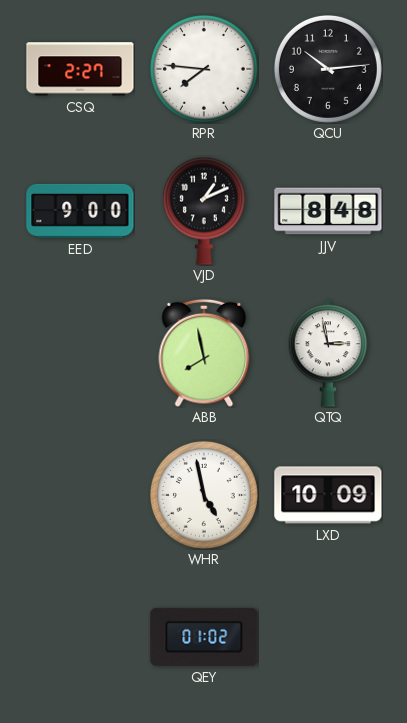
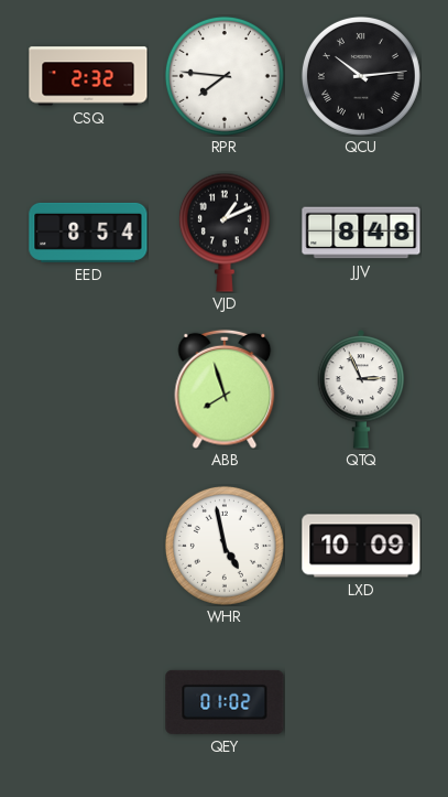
CSQ: 2:27 -> 2:32
QCU numerals: Arabic -> Roman
EED: 9:00 -> 8:54
ABB: 7:58 -> 7:57
QTQ: 2:58 -> 2:56
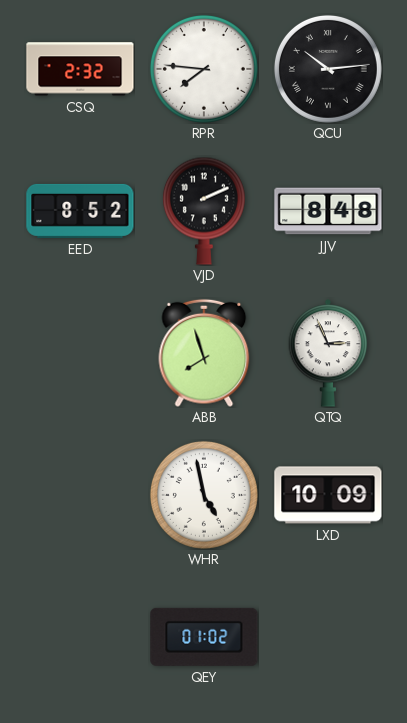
EED: 8:54 -> 8:52
VJD: 1:11 -> 2:11
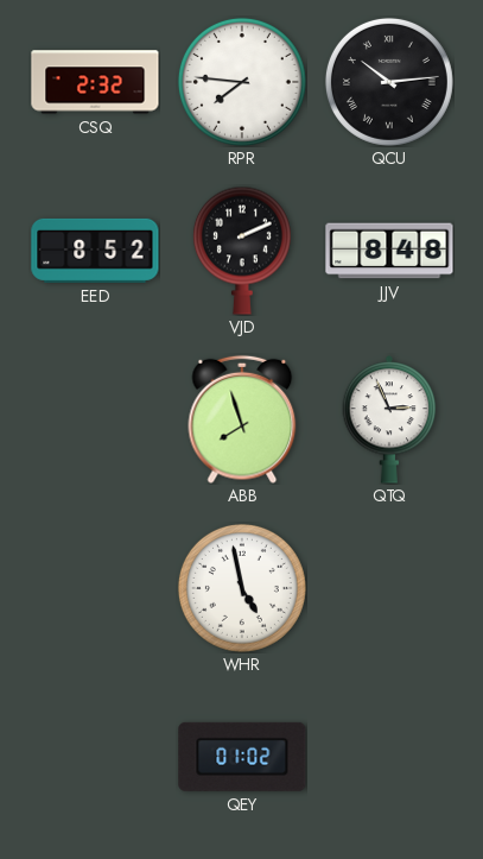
LXD: 10:09 -> none
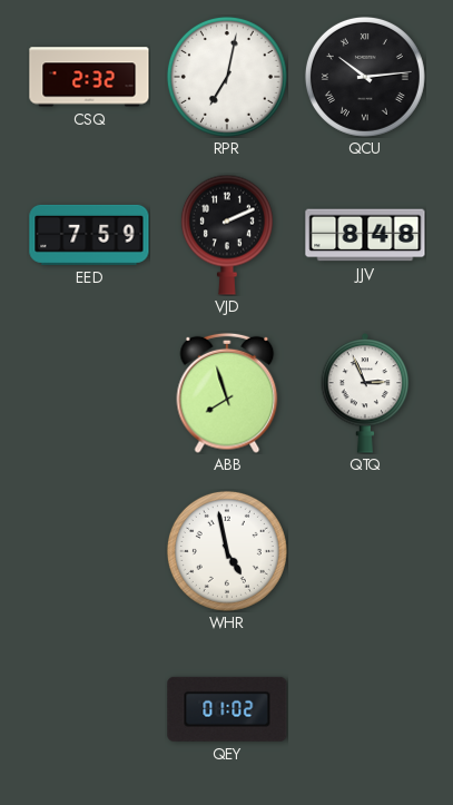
RPR: 7:46 -> 7:02
EED: 8:52 -> 7:59
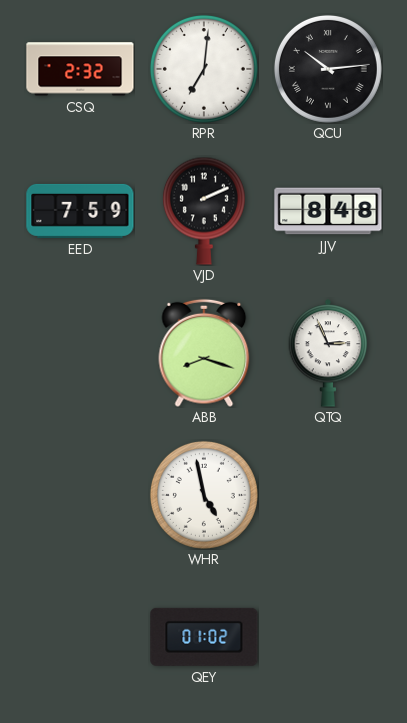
RPR: 7:02 -> 7:01
ABB: 7:57 -> 8:18
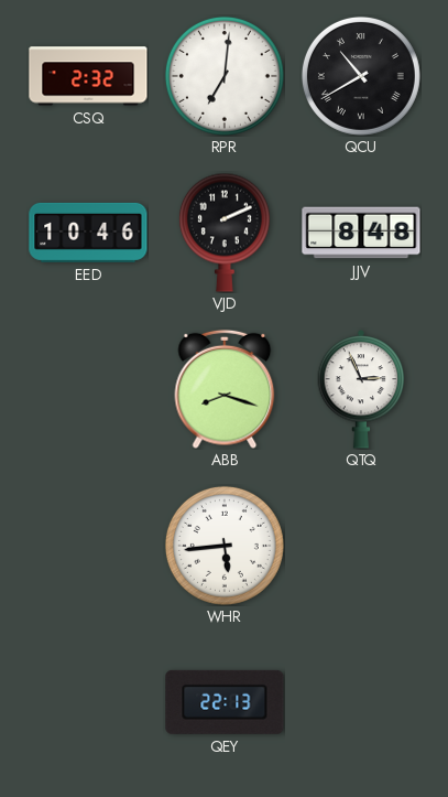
QCU: 10:14 -> 10:40
EED: 7:59 -> 10:46
WHR: 4:58 -> 5:44
QEY: 01:02 -> 22:13
